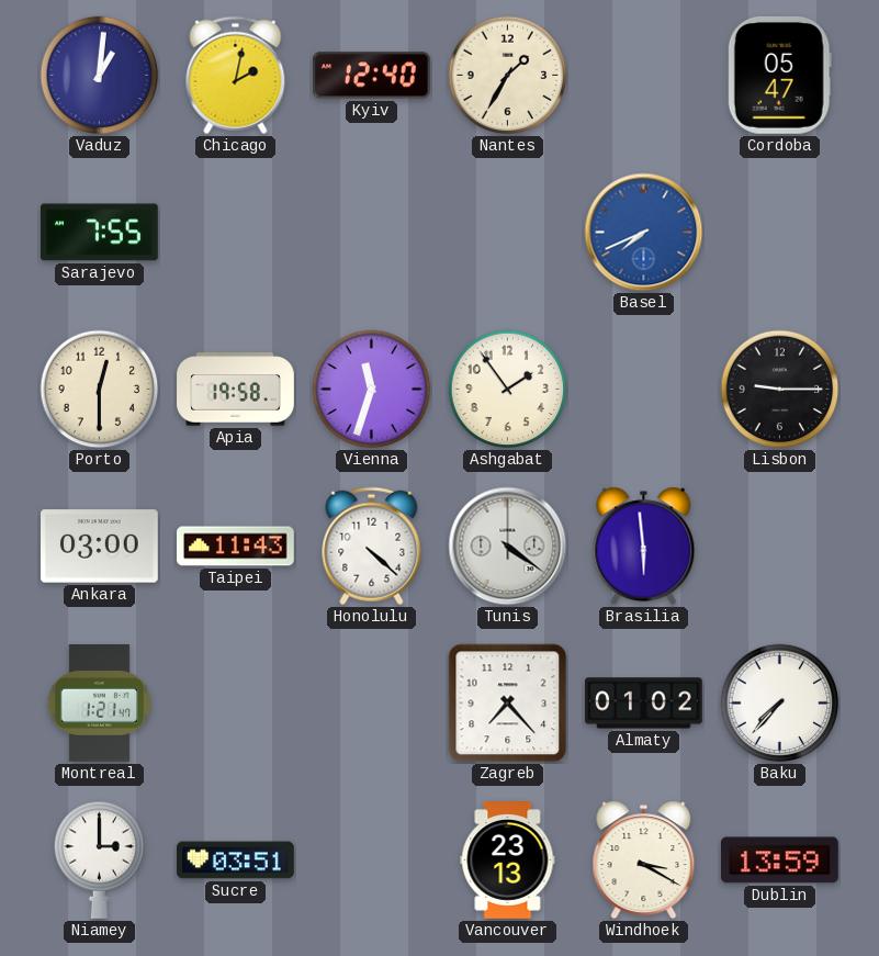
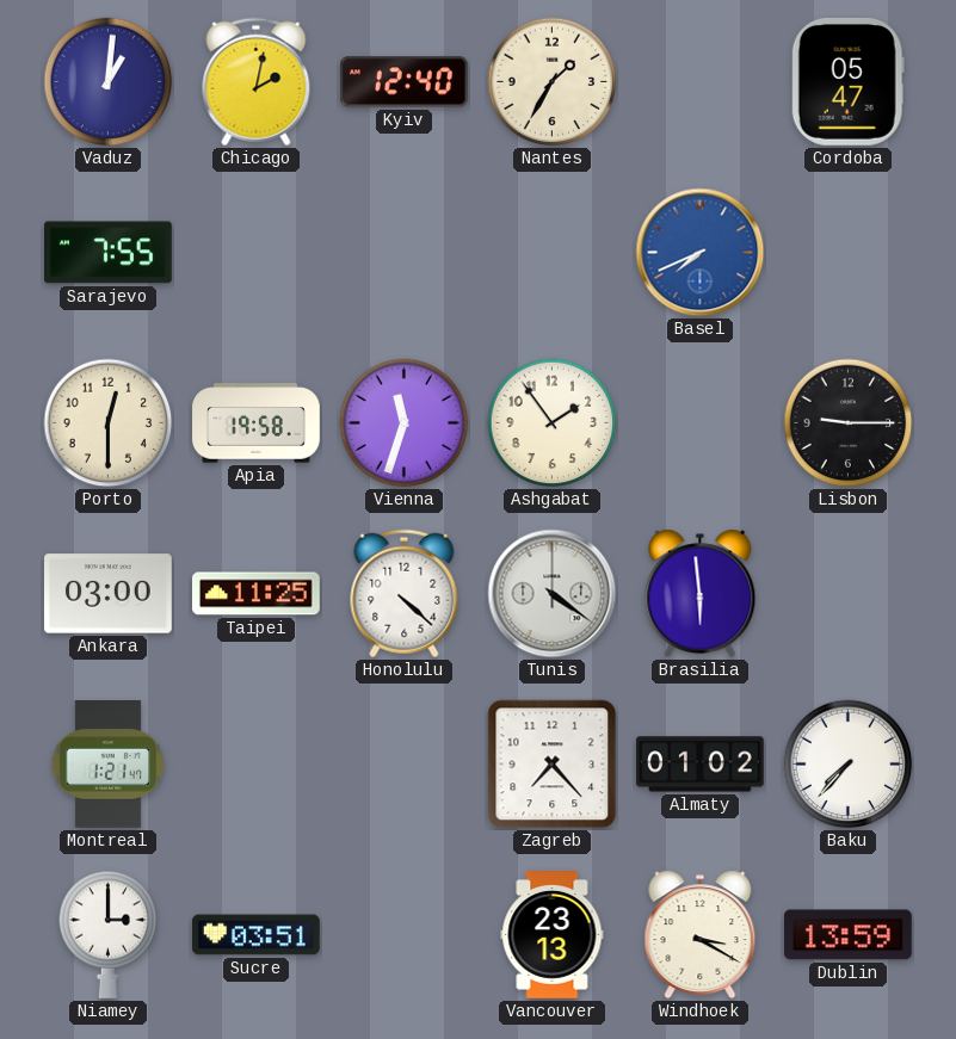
Taipei: 11:43 -> 11:25
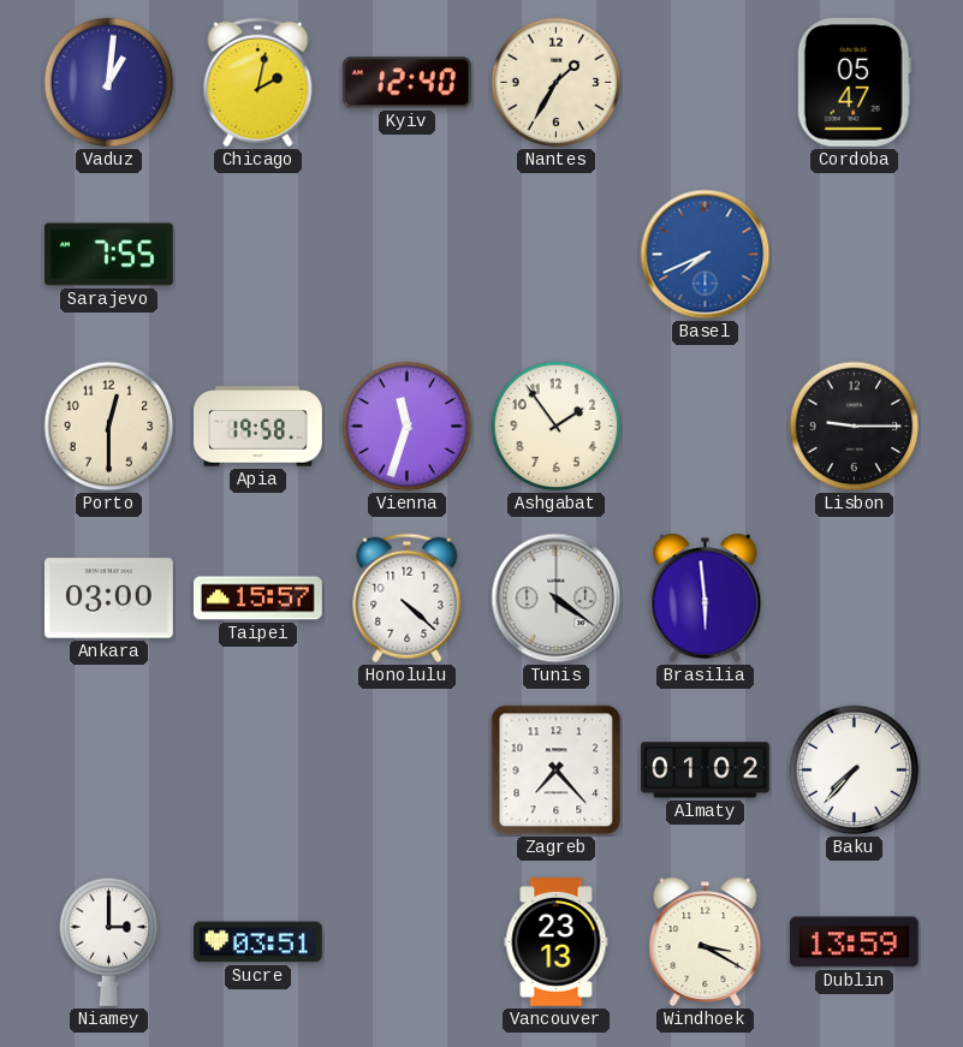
Taipei: 11:25 -> 15:57
Montreal: 1:21 -> none
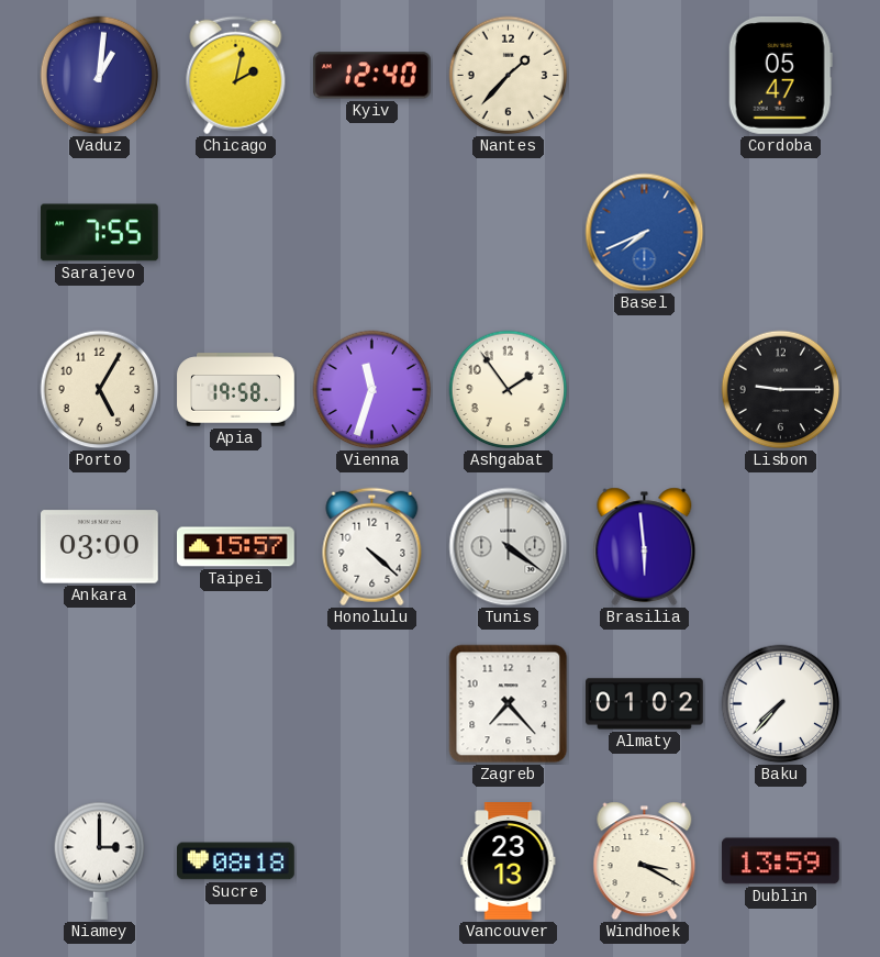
Nantes: 1:35 -> 1:37
Porto: 12:30 -> 5:05
Sucre: 03:51 -> 08:18
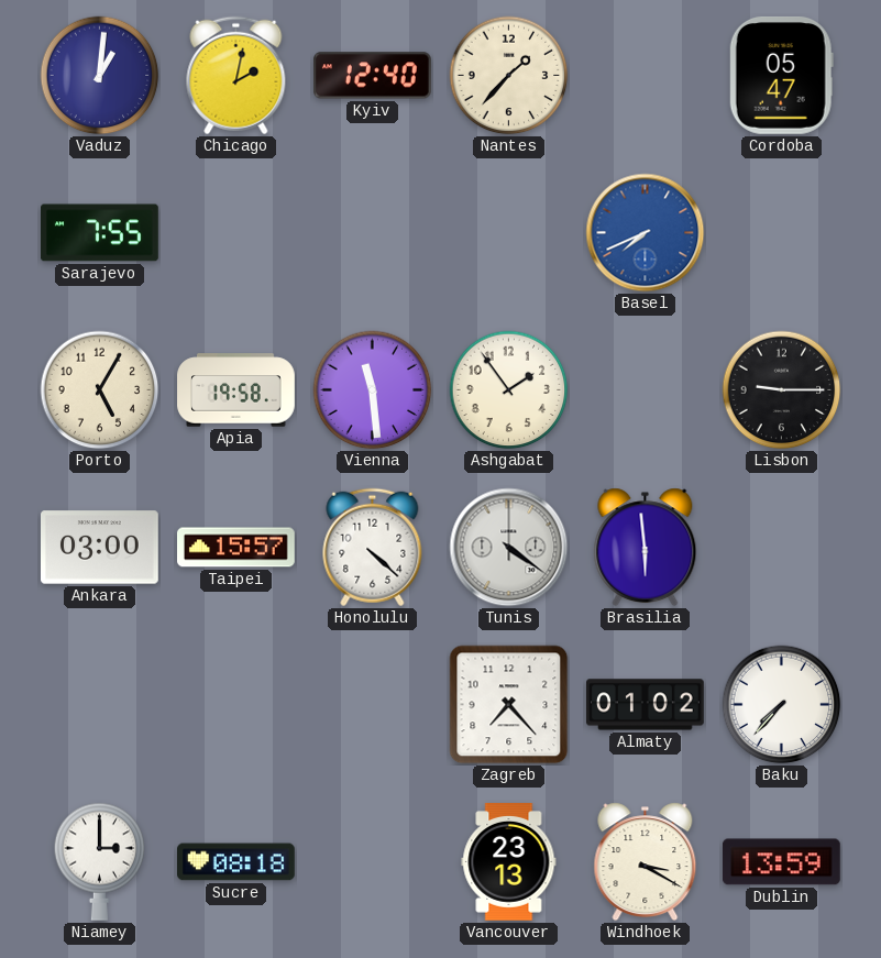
Vienna: 11:33 -> 11:29
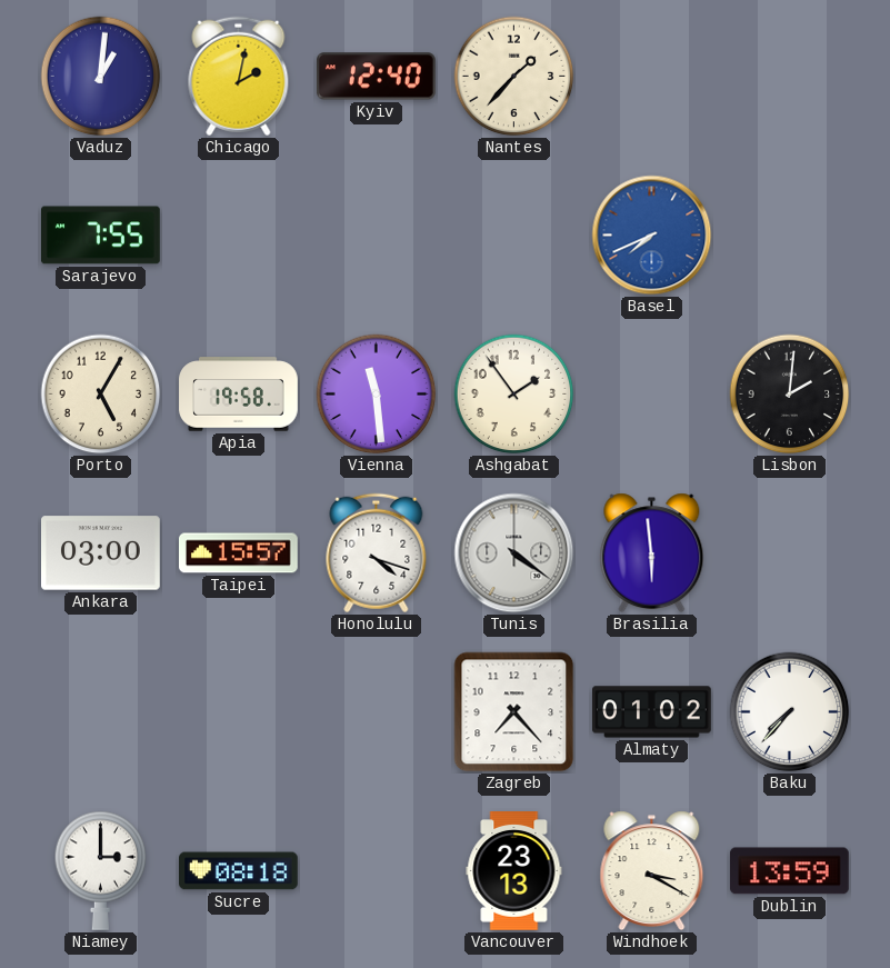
Cordoba: 05:47 -> none
Lisbon: 9:15 -> 2:01
Honolulu: 4:22 -> 4:18
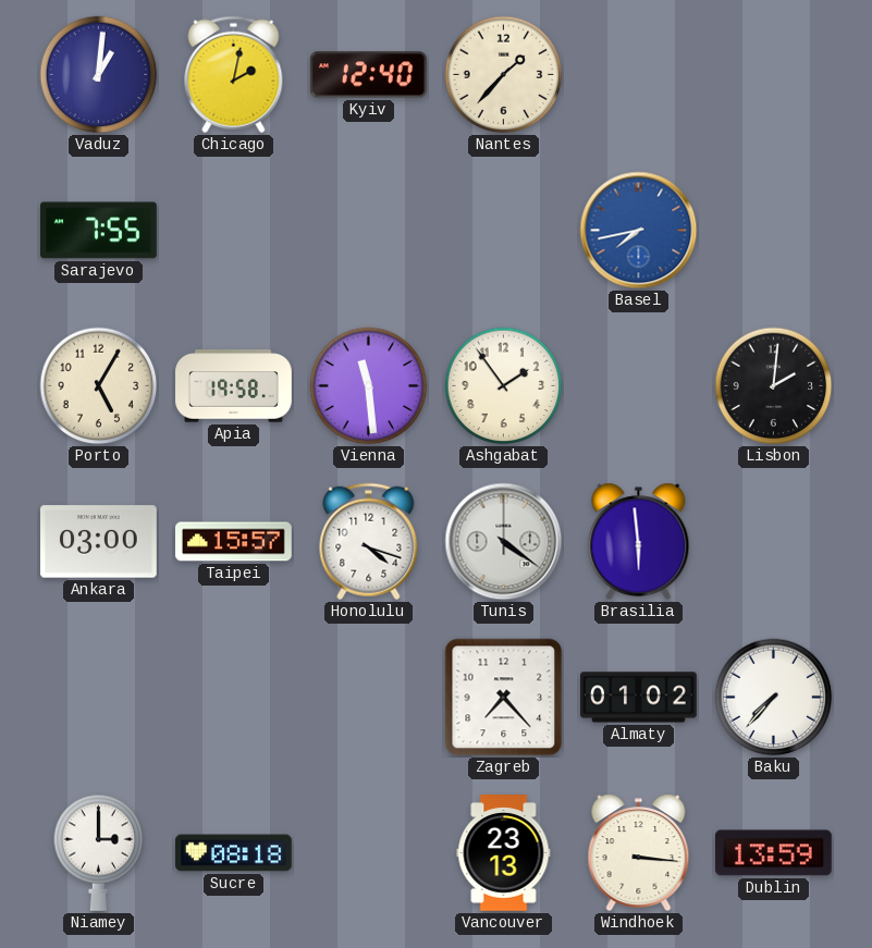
Basel: 7:41 -> 7:43
Windhoek: 3:20 -> 3:16
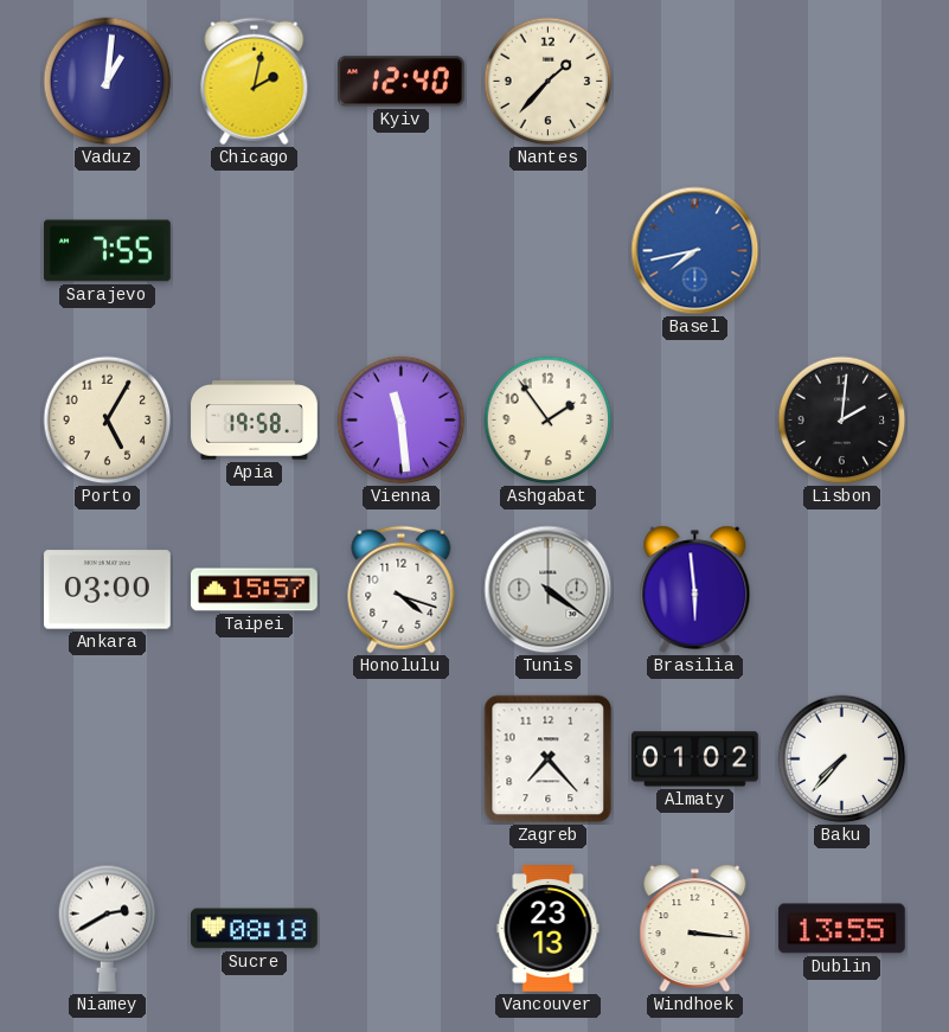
Niamey: 3:00 -> 2:40
Dublin: 13:59 -> 13:55
